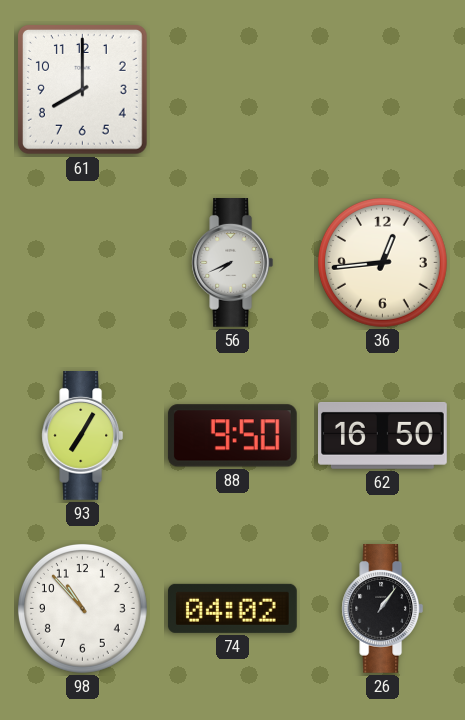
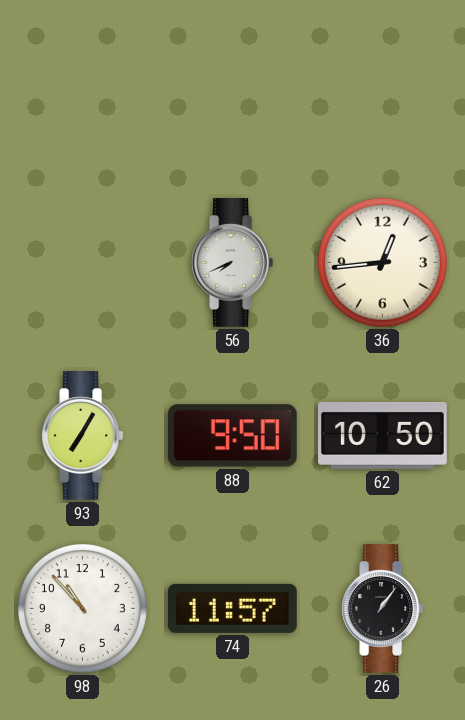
61: 8:00 -> none
62: 16:50 -> 10:50
74: 04:02 -> 11:57
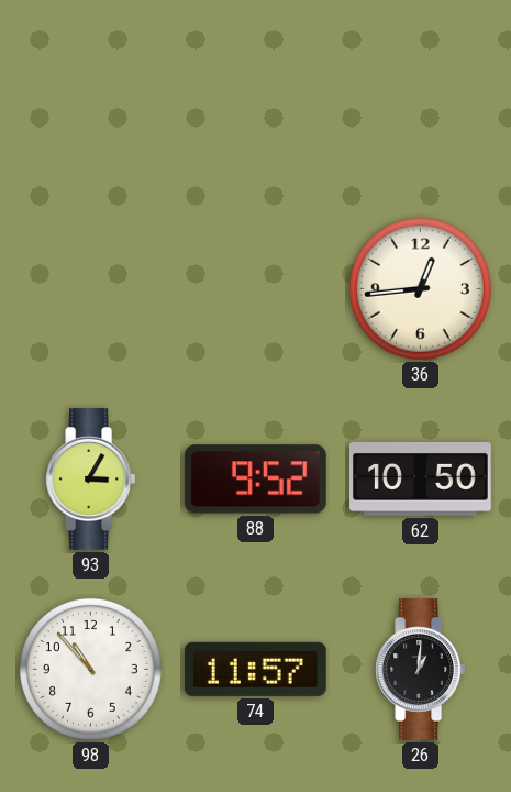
56: 7:41 -> none
93: 7:05 -> 3:05
88: 9:50 -> 9:52
26: 1:06 -> 1:01
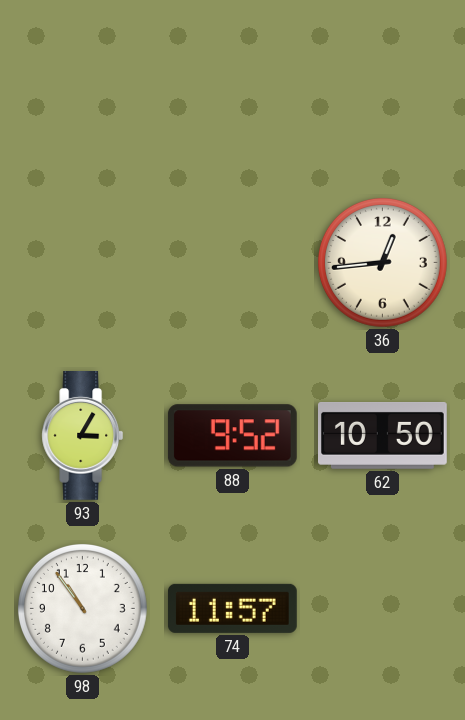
98: 10:53 -> 10:54
26: 1:01 -> none
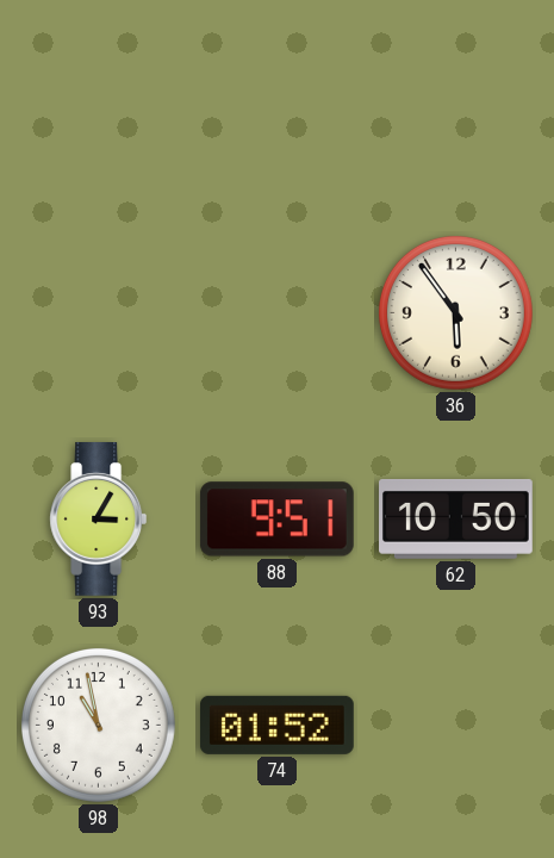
36: 12:44 -> 5:54
88: 9:52 -> 9:51
98: 10:54 -> 10:58
74: 11:57 -> 01:52
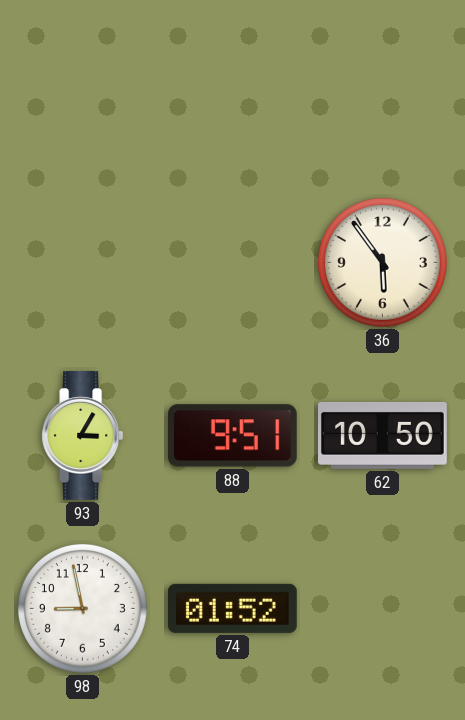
98: 10:58 -> 8:58
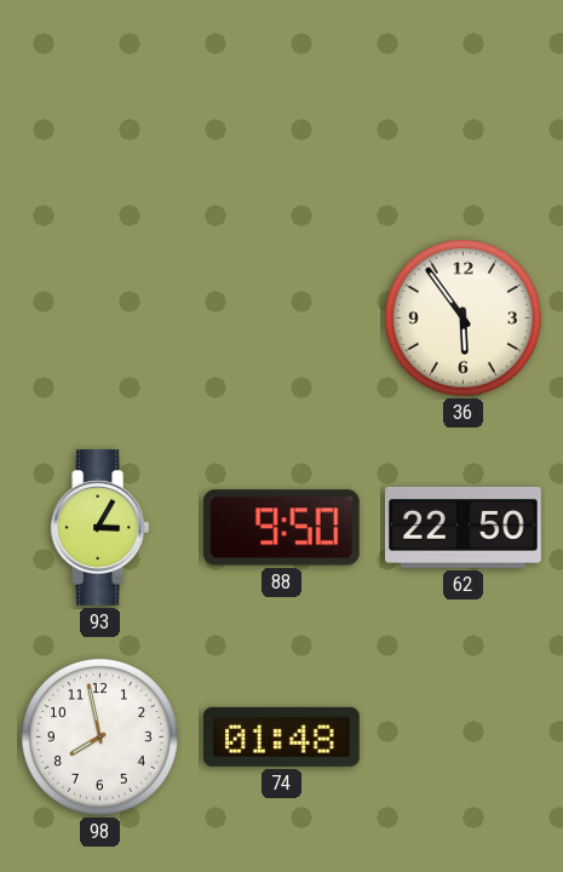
88: 9:51 -> 9:50
62: 10:50 -> 22:50
98: 8:58 -> 7:58
74: 01:52 -> 01:48
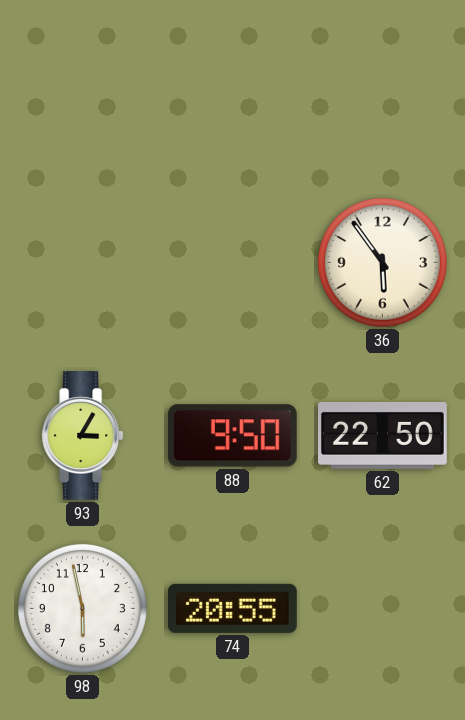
98: 7:58 -> 5:58
74: 01:48 -> 20:55
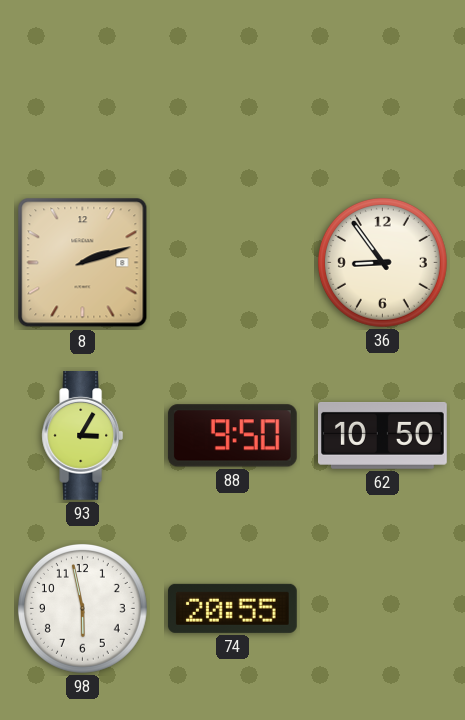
8: none -> 2:12
36: 5:54 -> 8:54
62: 22:50 -> 10:50
